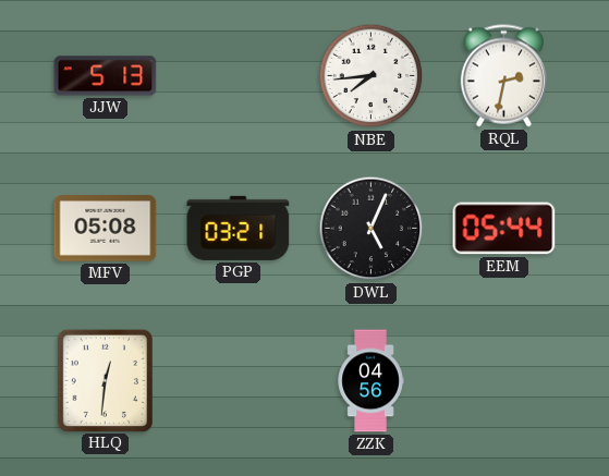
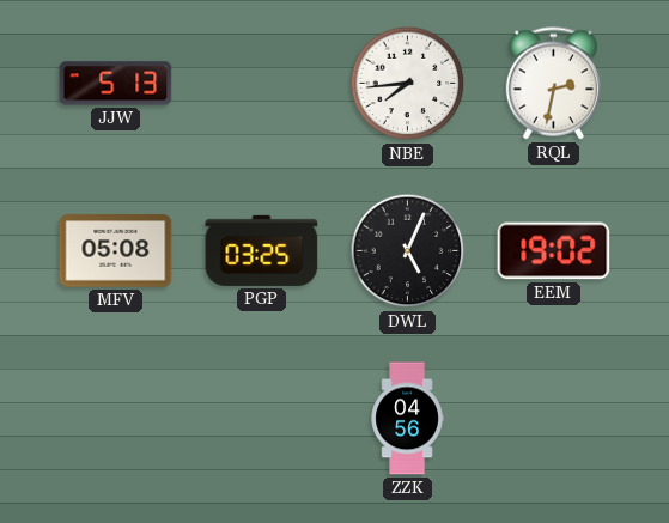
PGP: 03:21 -> 03:25
EEM: 05:44 -> 19:02
HLQ: 12:31 -> none
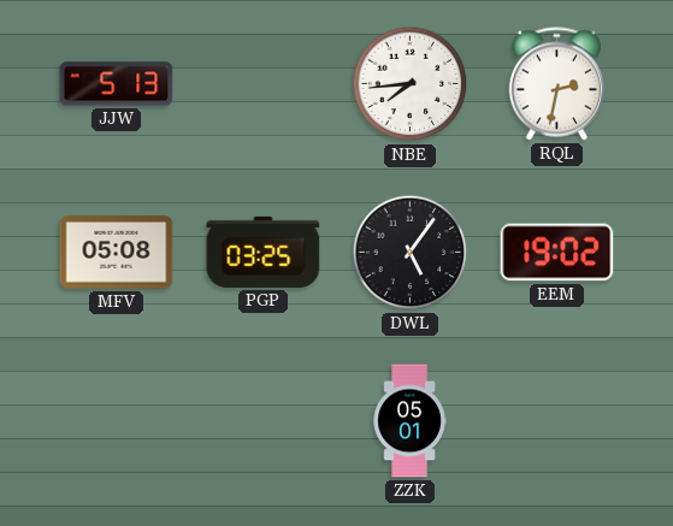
DWL: 5:04 -> 5:06
ZZK: 04:56 -> 05:01
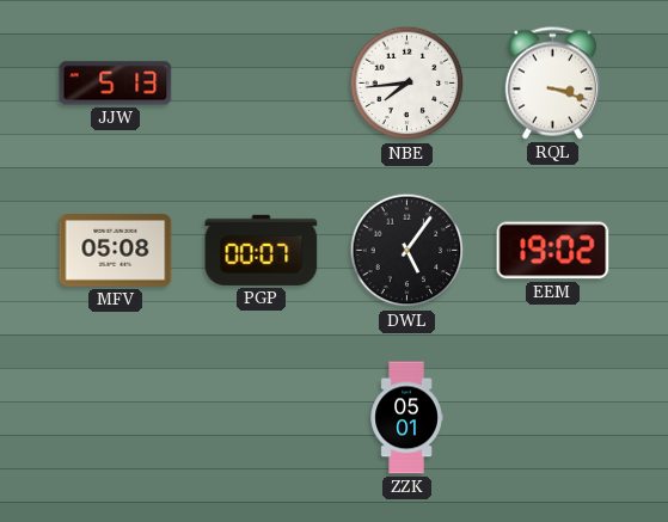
RQL: 2:32 -> 3:18
PGP: 03:25 -> 00:07
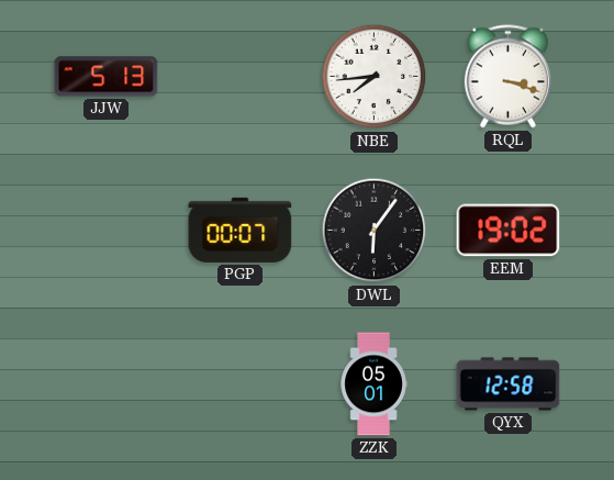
MFV: 05:08 -> none
DWL: 5:06 -> 6:06
QYX: none -> 12:58
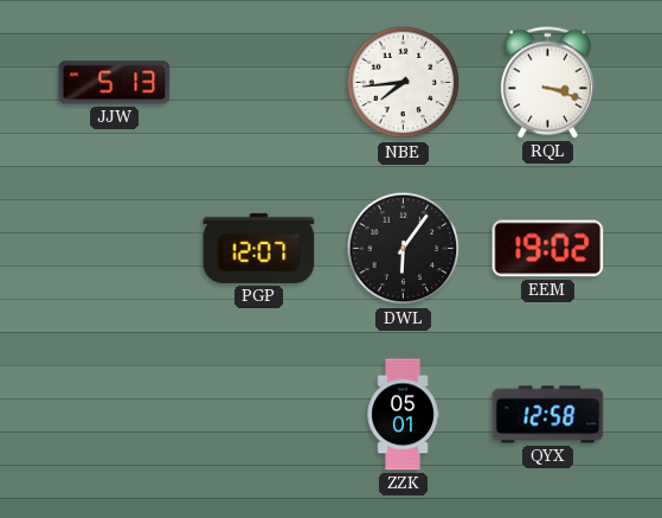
PGP: 00:07 -> 12:07
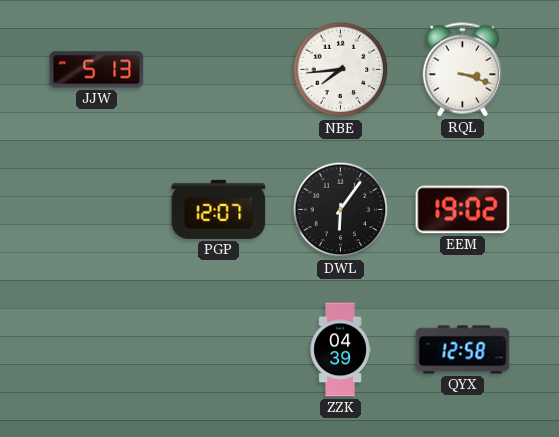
ZZK: 05:01 -> 04:39
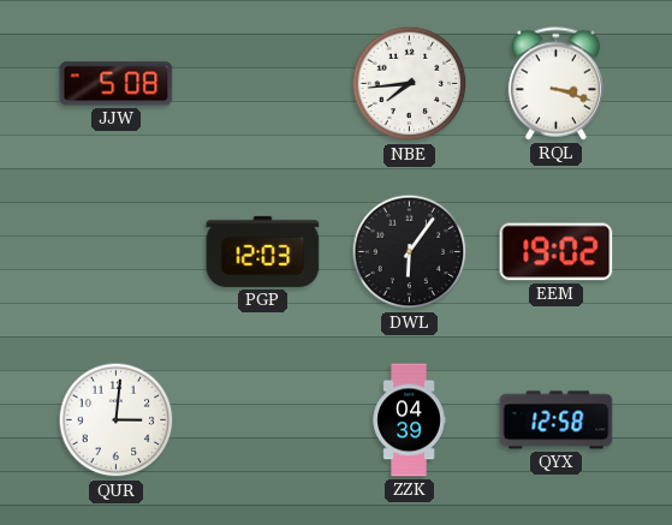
JJW: 5:13 -> 5:08
PGP: 12:07 -> 12:03
QUR: none -> 3:01
